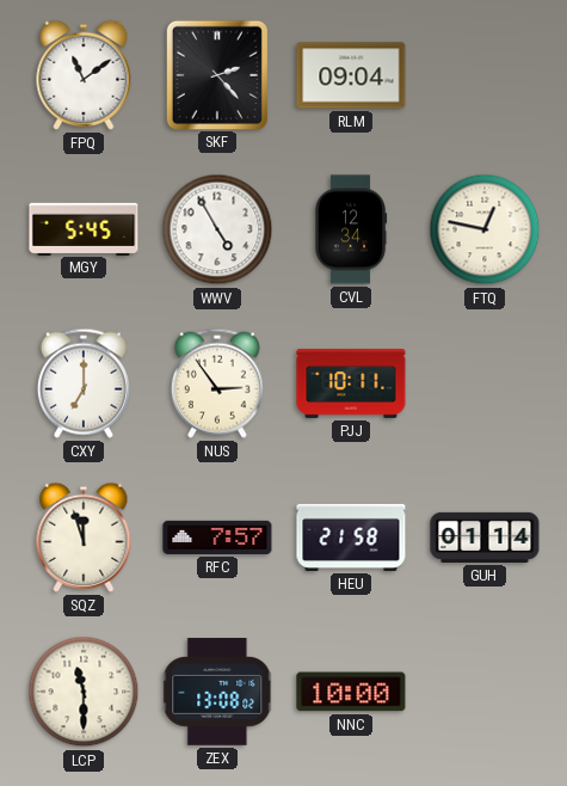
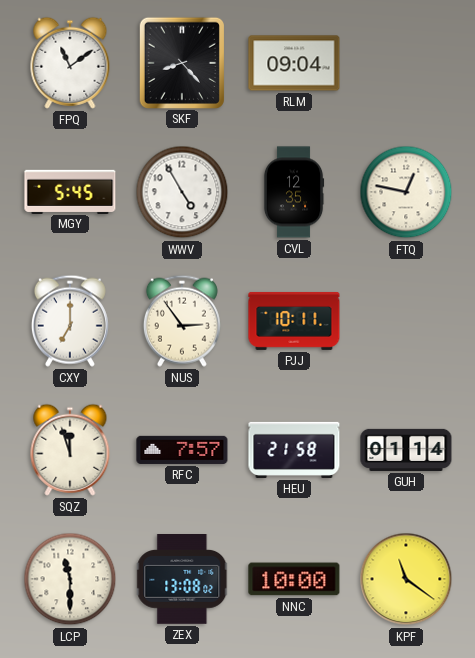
SKF: 2:23 -> 8:23
CVL: 12:34 -> 12:35
KPF: none -> 11:21
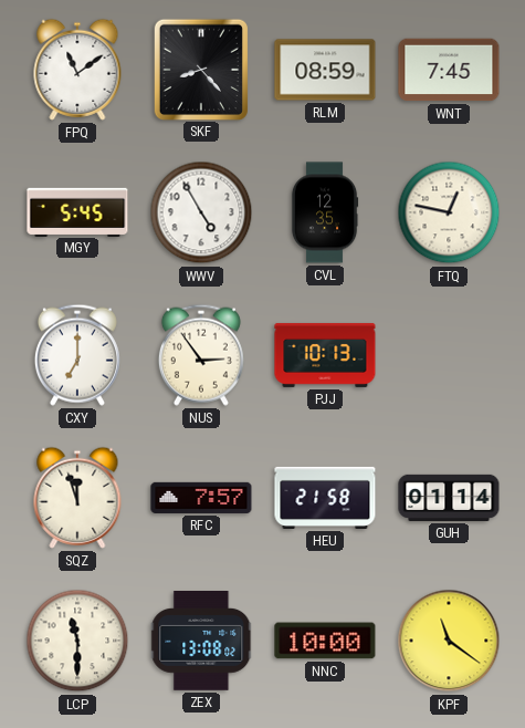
RLM: 09:04 -> 08:59
WNT: none -> 7:45
PJJ: 10:11 -> 10:13
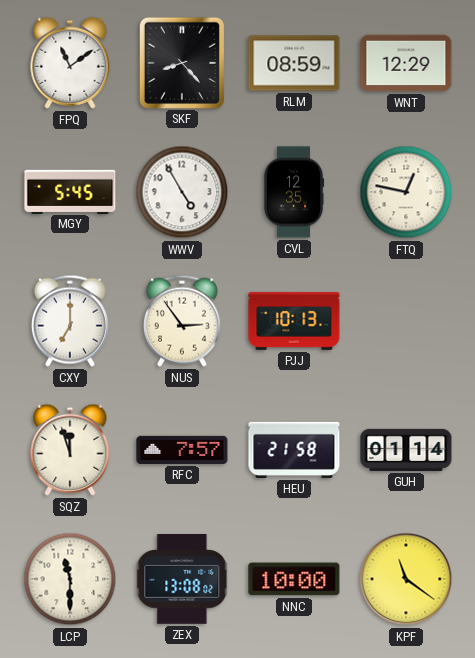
WNT: 7:45 -> 12:29
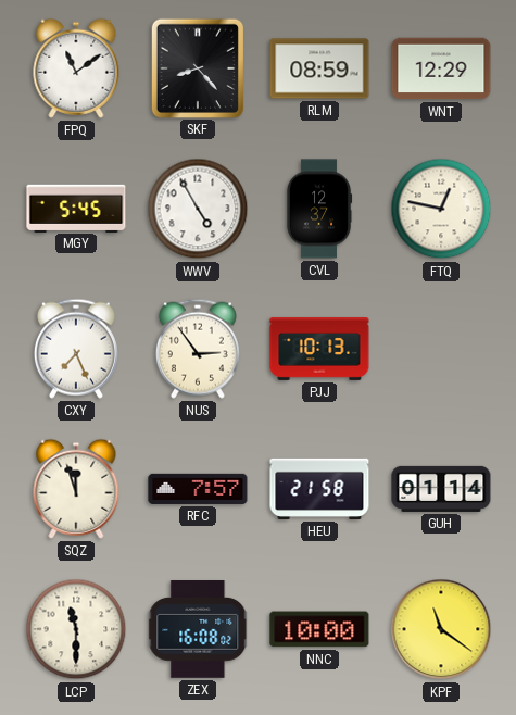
CVL: 12:35 -> 12:37
CXY: 7:00 -> 7:26
ZEX: 13:08 -> 16:08
